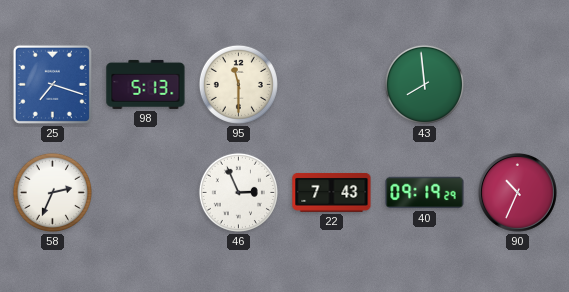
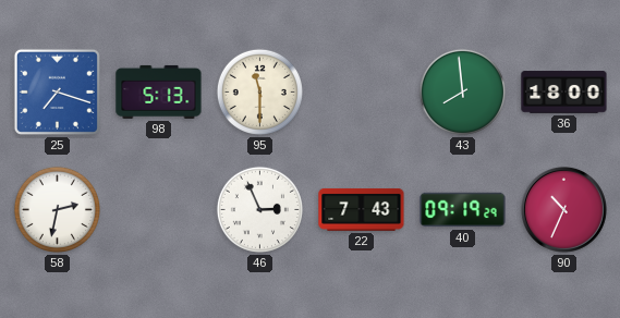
36: none -> 18:00
58: 2:34 -> 2:32
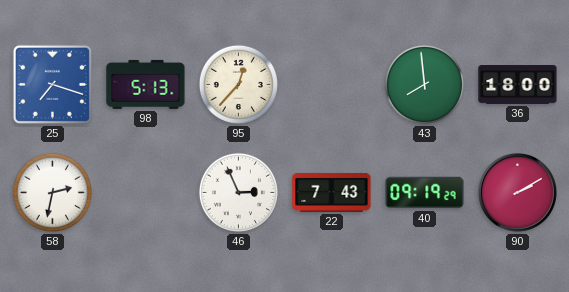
95: 11:30 -> 12:37
90: 10:34 -> 2:10
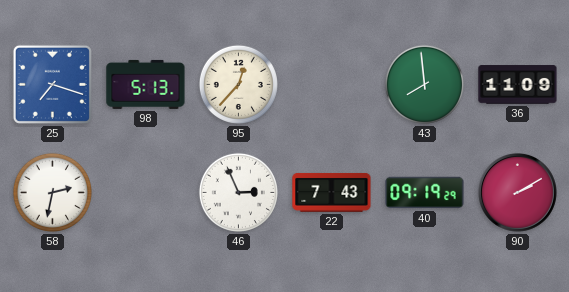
36: 18:00 -> 11:09
